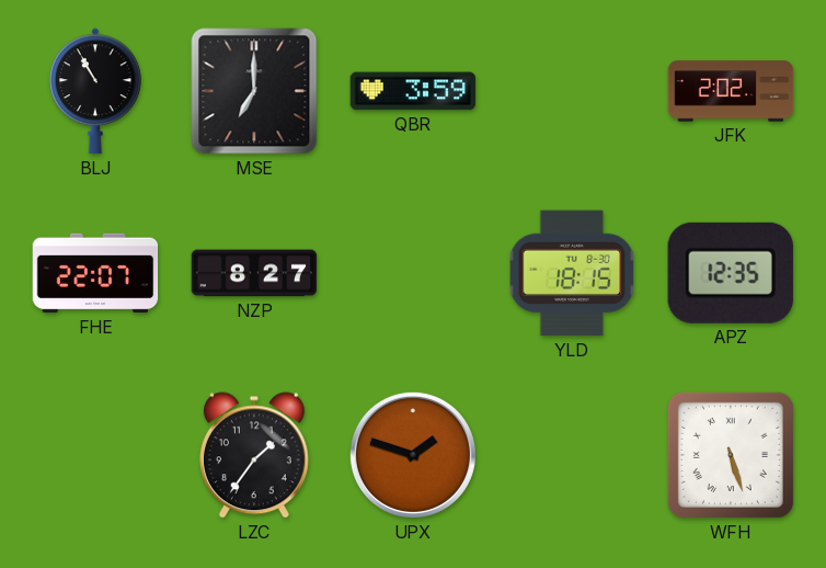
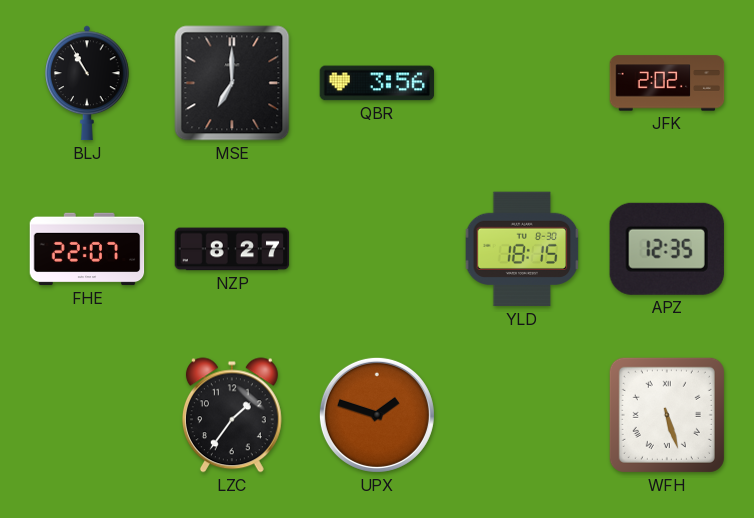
QBR: 3:59 -> 3:56
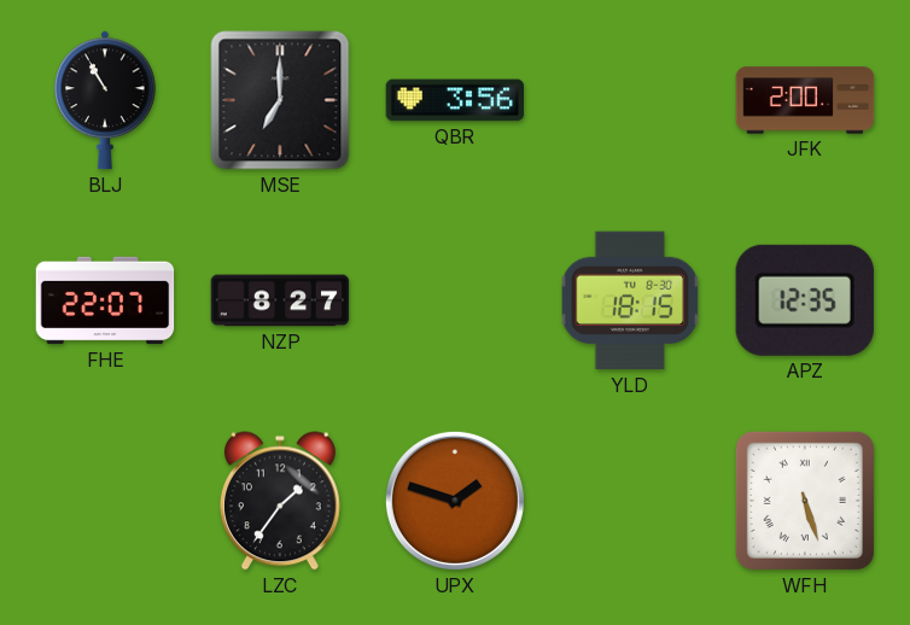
JFK: 2:02 -> 2:00
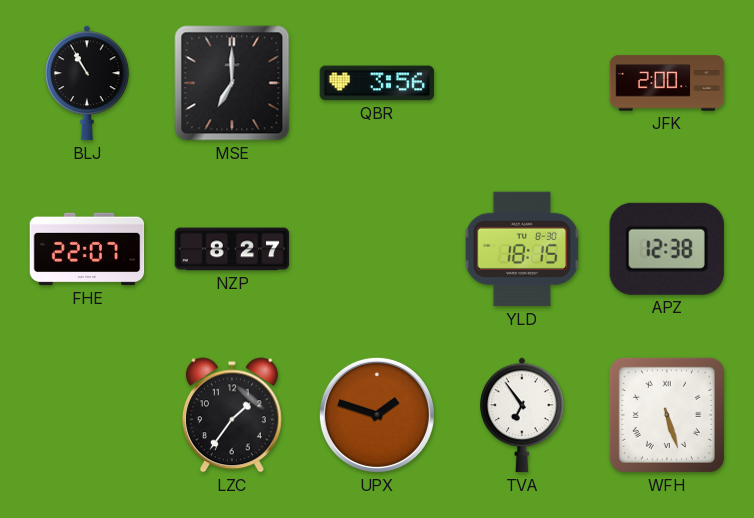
APZ: 12:35 -> 12:38
TVA: none -> 6:54
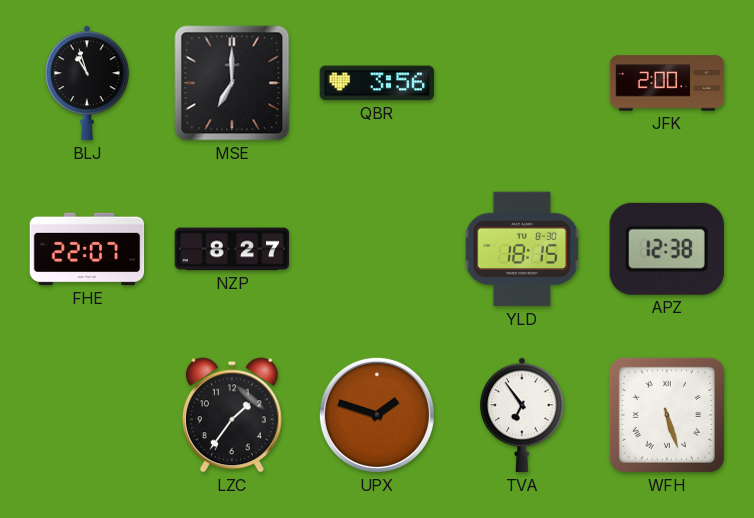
BLJ: 10:55 -> 10:57
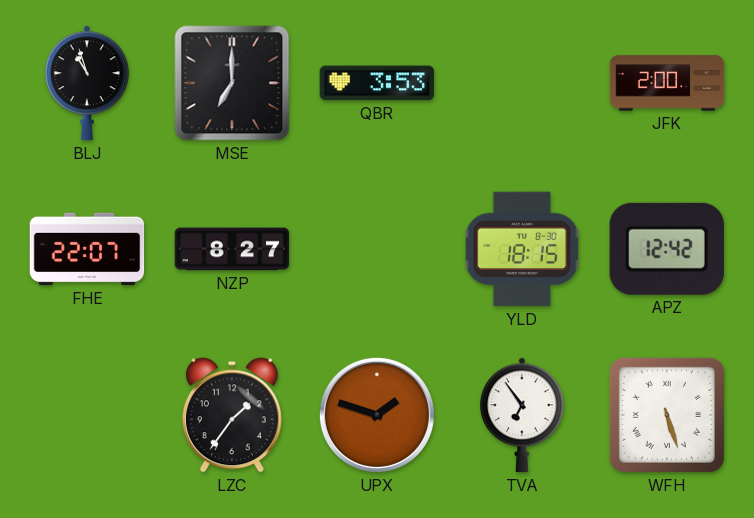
QBR: 3:56 -> 3:53
APZ: 12:38 -> 12:42
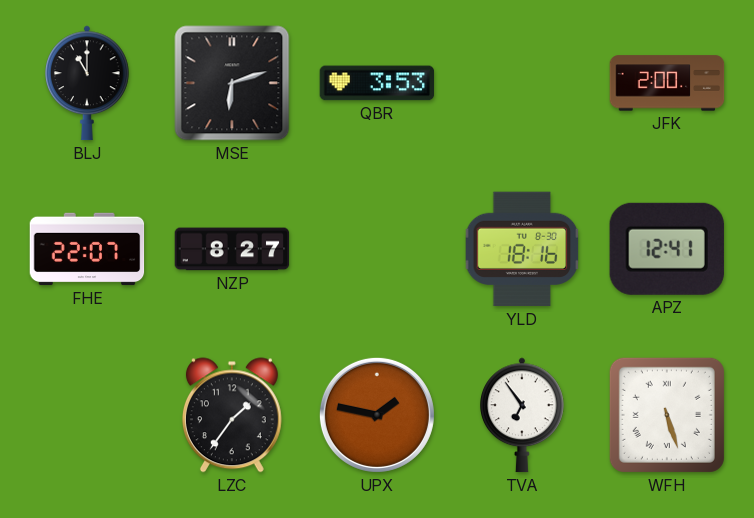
BLJ: 10:57 -> 11:00
MSE: 7:00 -> 6:12
YLD: 18:15 -> 18:16
APZ: 12:42 -> 12:41
UPX: 1:48 -> 1:47
